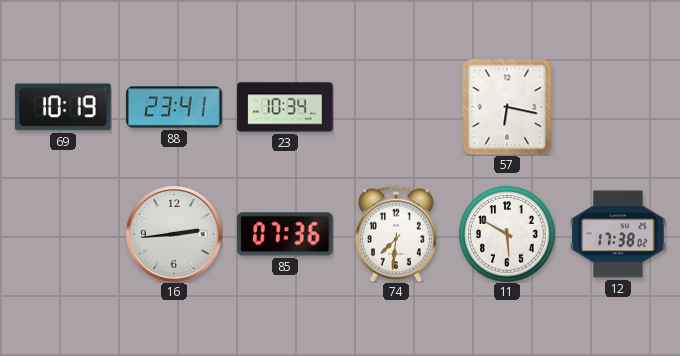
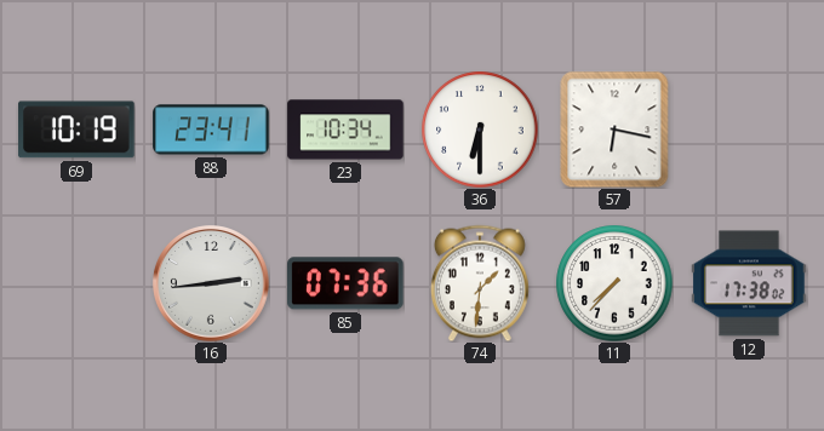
36: none -> 6:30
74: 7:31 -> 1:31
11: 5:50 -> 7:37
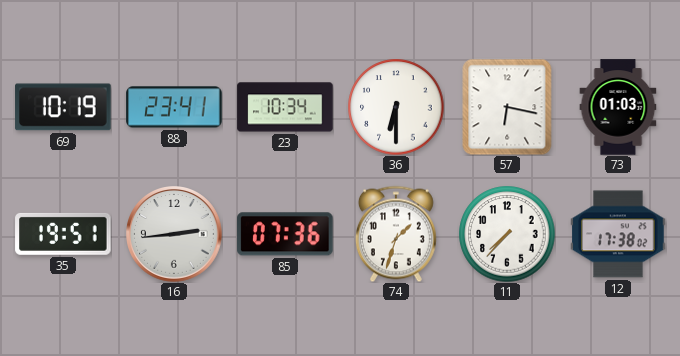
73: none -> 01:03
35: none -> 19:51
74: 1:31 -> 1:33
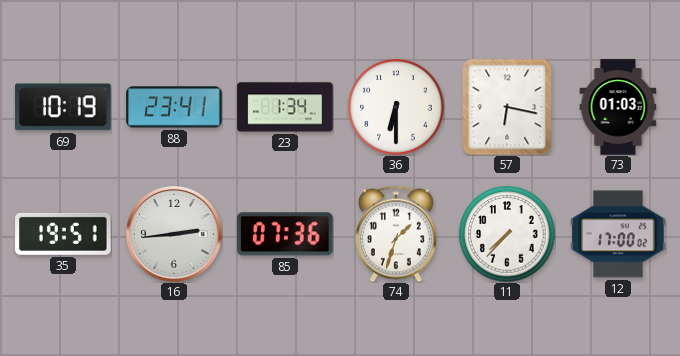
23: 10:34 -> 1:34
12: 17:38 -> 17:00
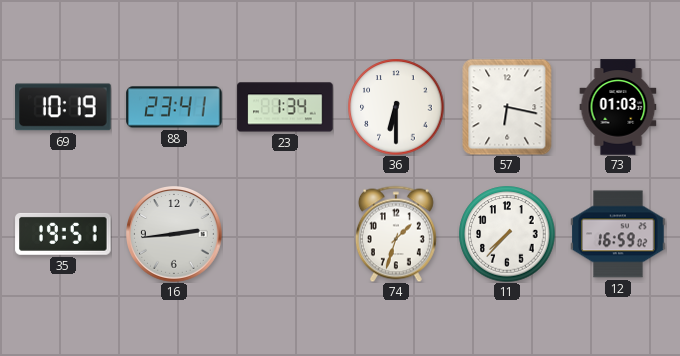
85: 07:36 -> none
12: 17:00 -> 16:59
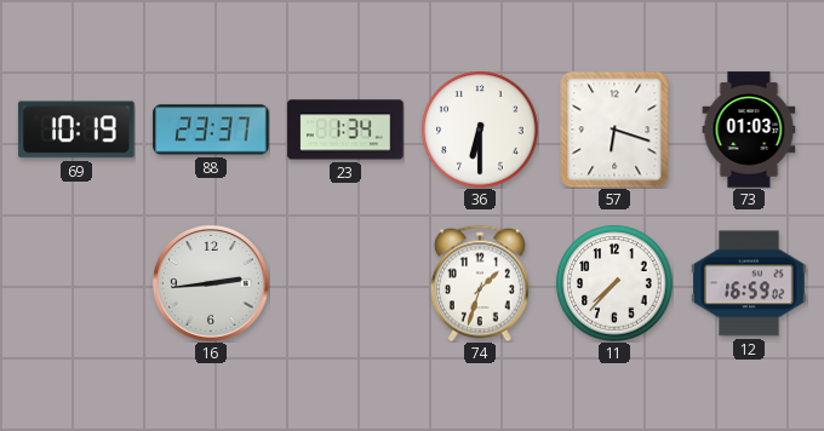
88: 23:41 -> 23:37
57: 6:17 -> 6:18
35: 19:51 -> none
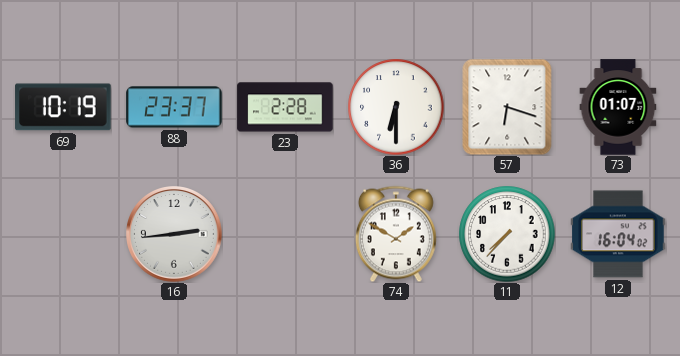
23: 1:34 -> 2:28
73: 01:03 -> 01:07
74: 1:33 -> 1:50
12: 16:59 -> 16:04
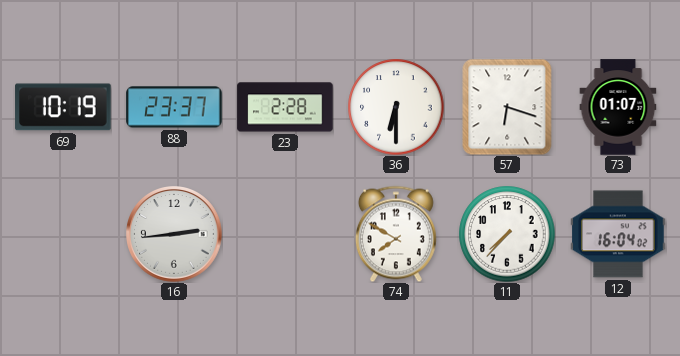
74: 1:50 -> 7:50
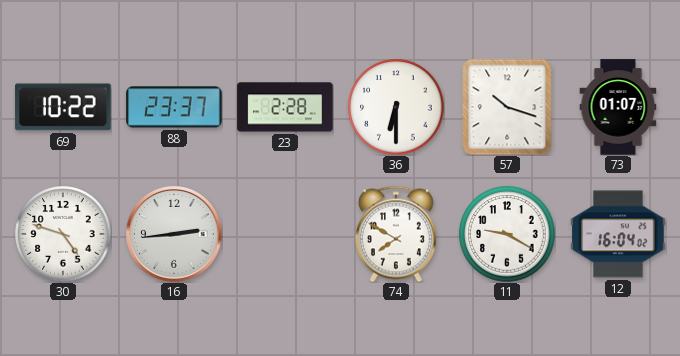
69: 10:19 -> 10:22
57: 6:18 -> 10:18
30: none -> 4:48
11: 7:37 -> 9:20
